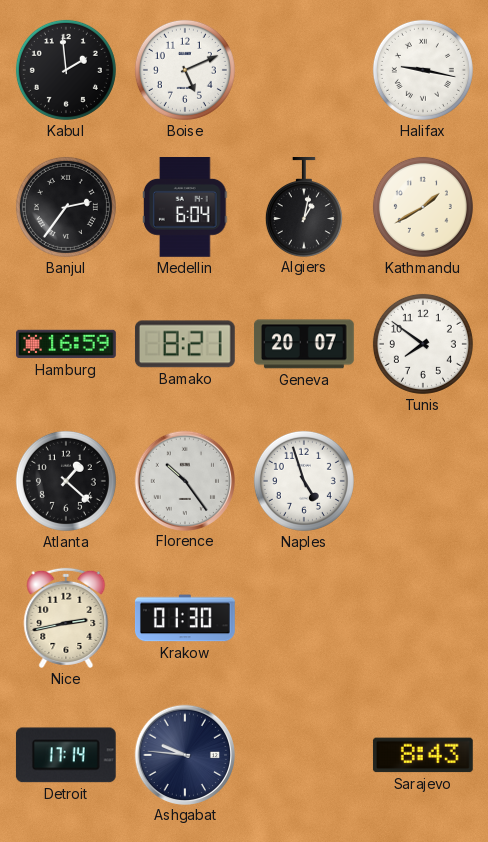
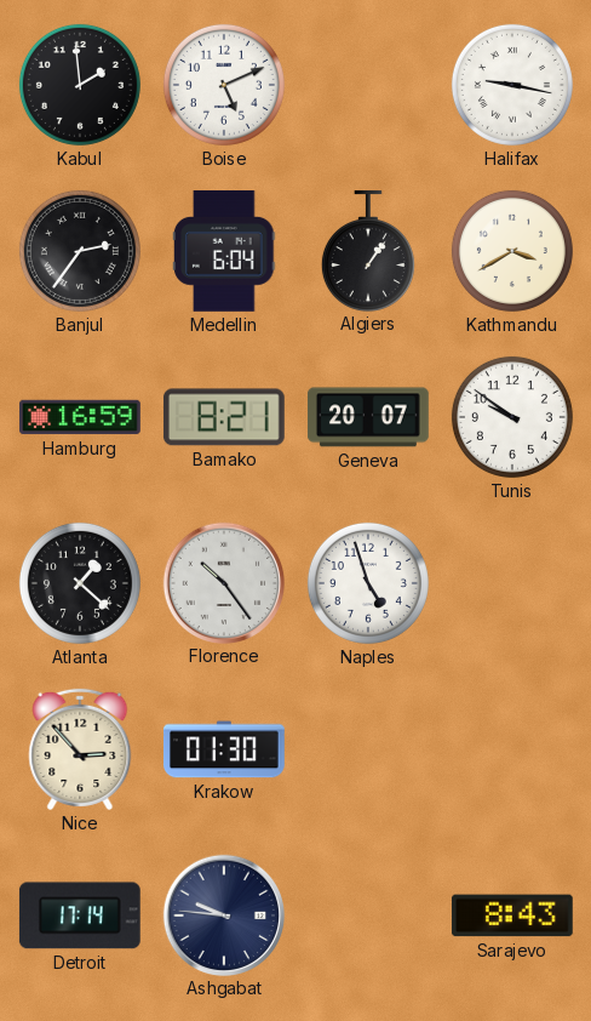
Algiers: 1:02 -> 1:06
Kathmandu: 1:40 -> 3:40
Tunis: 7:51 -> 9:51
Nice: 2:43 -> 2:53
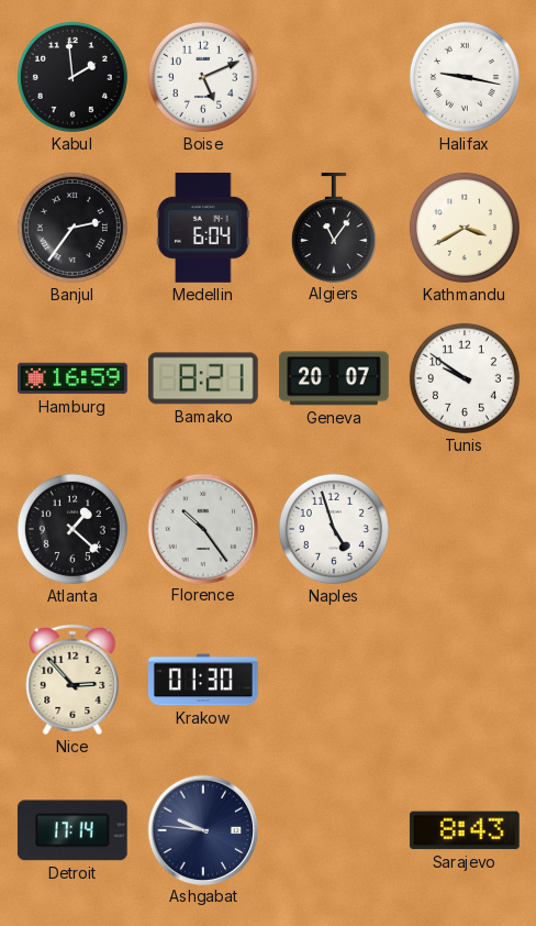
Algiers: 1:06 -> 11:06
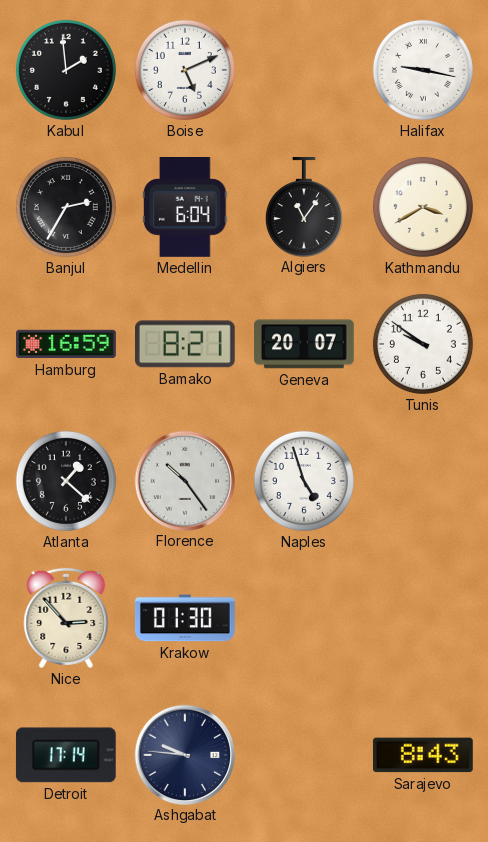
Banjul: 2:36 -> 2:35
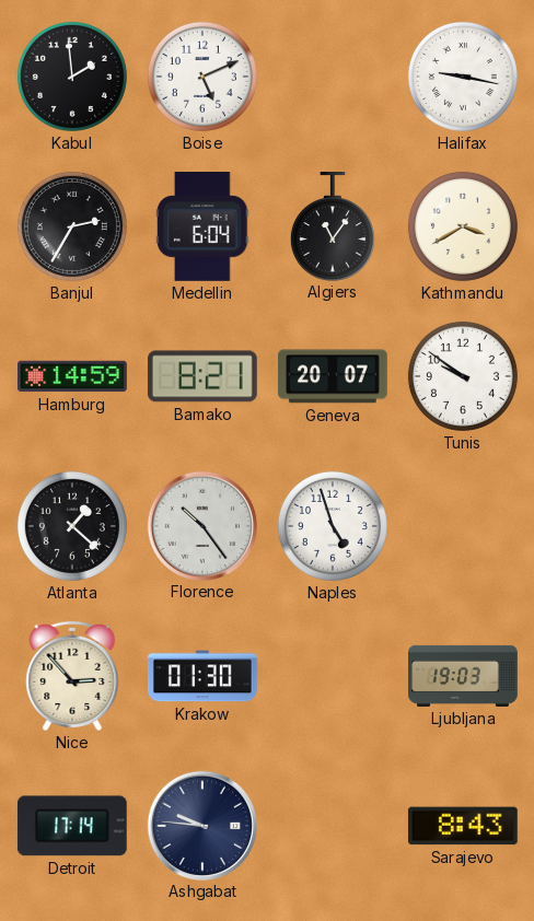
Hamburg: 16:59 -> 14:59
Ljubljana: none -> 19:03
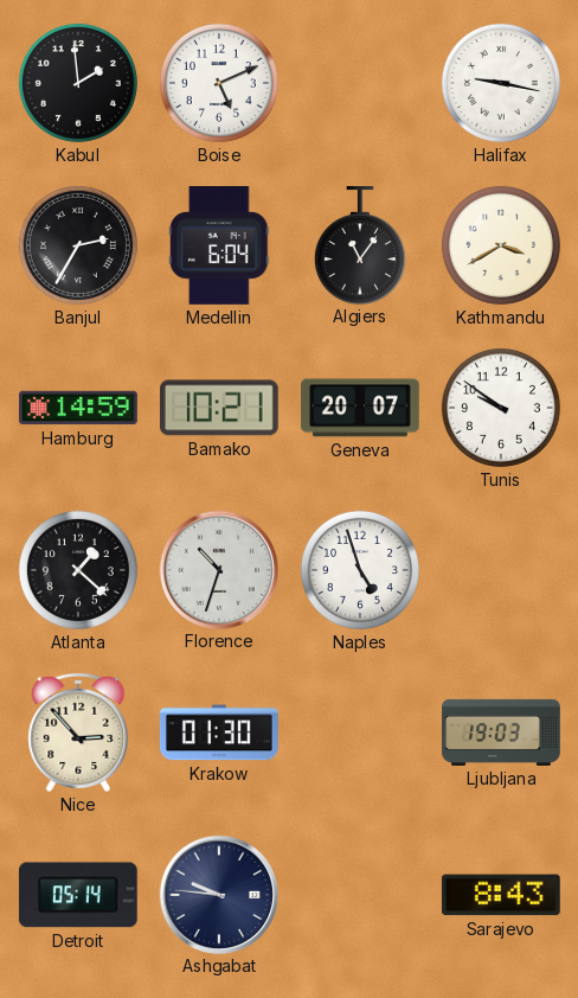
Bamako: 8:21 -> 10:21
Florence: 10:24 -> 10:33
Detroit: 17:14 -> 05:14
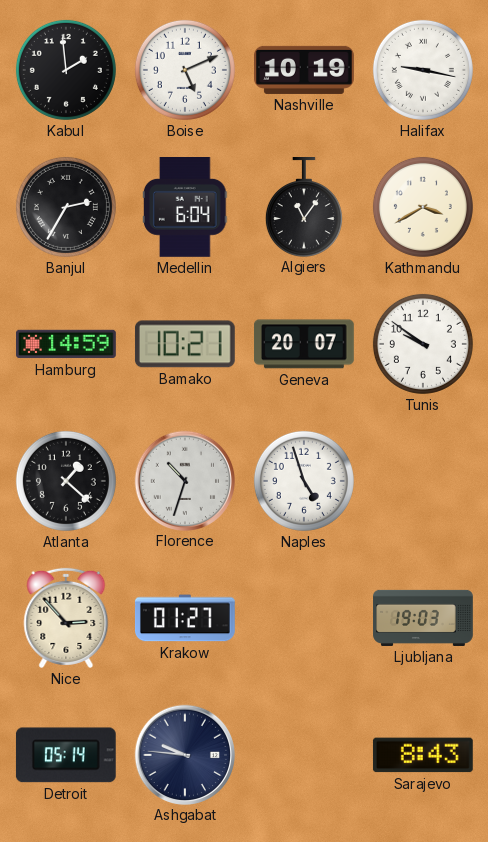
Nashville: none -> 10:19
Krakow: 01:30 -> 01:27
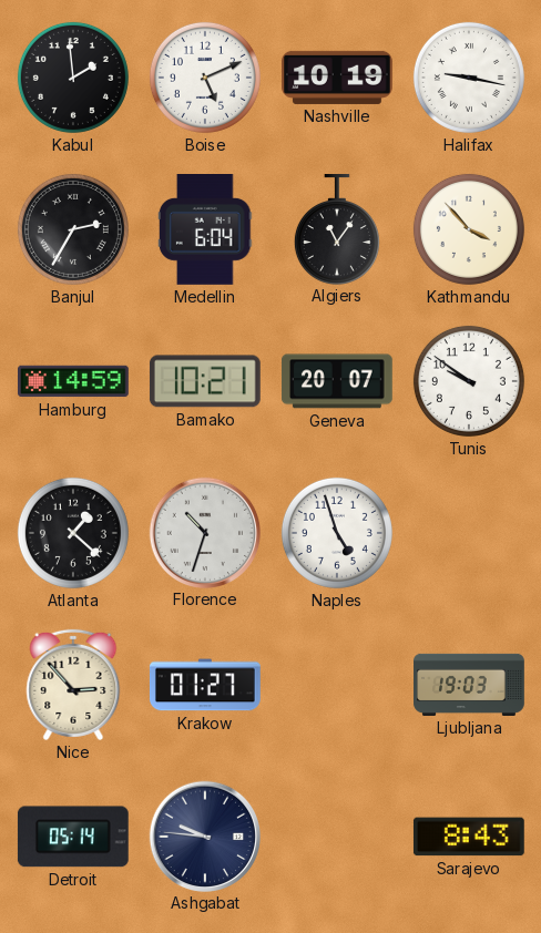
Kathmandu: 3:40 -> 3:53
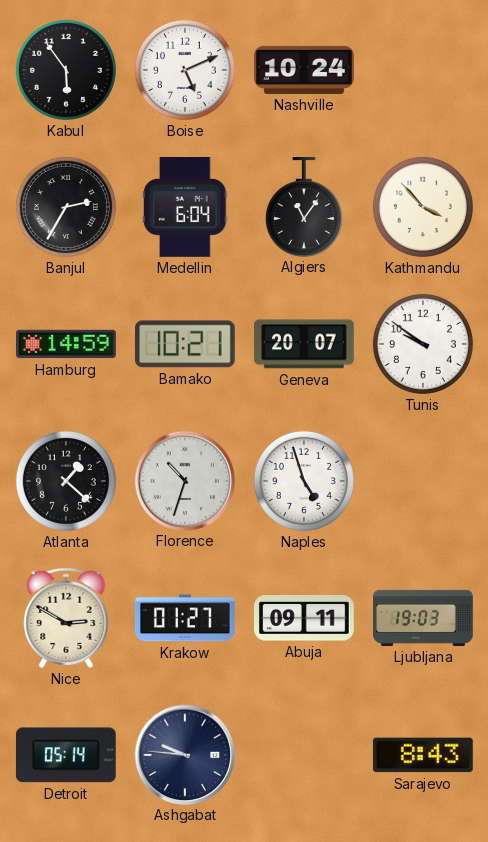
Kabul: 1:59 -> 5:54
Nashville: 10:19 -> 10:24
Halifax: 9:17 -> none
Nice: 2:53 -> 2:50
Abuja: none -> 09:11
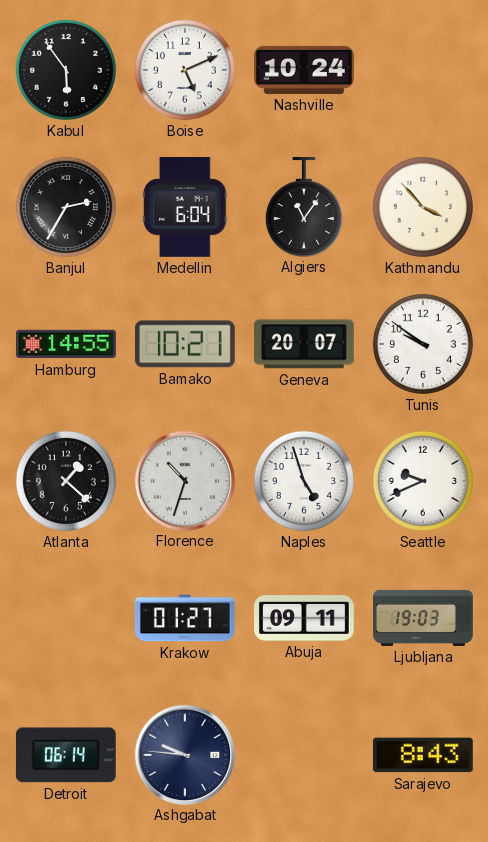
Hamburg: 14:59 -> 14:55
Seattle: none -> 9:41
Nice: 2:50 -> none
Detroit: 05:14 -> 06:14
